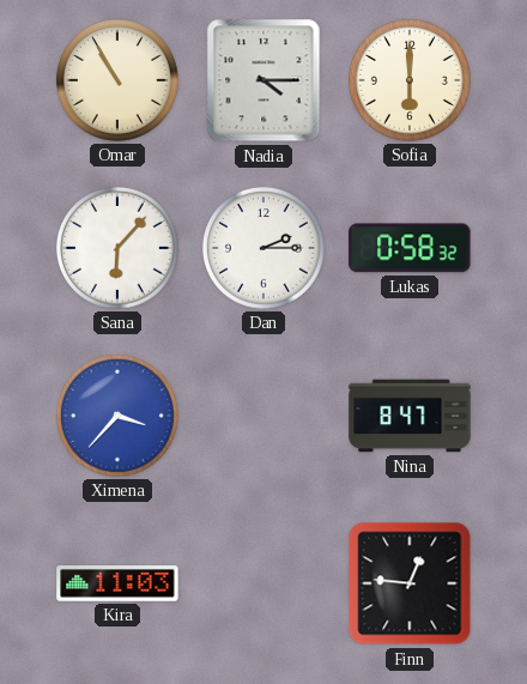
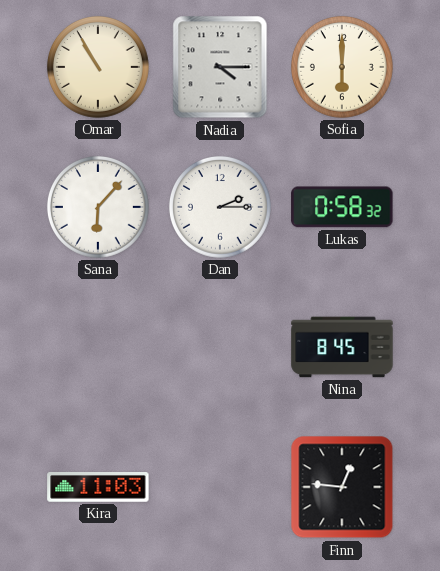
Ximena: 3:37 -> none
Nina: 8:47 -> 8:45
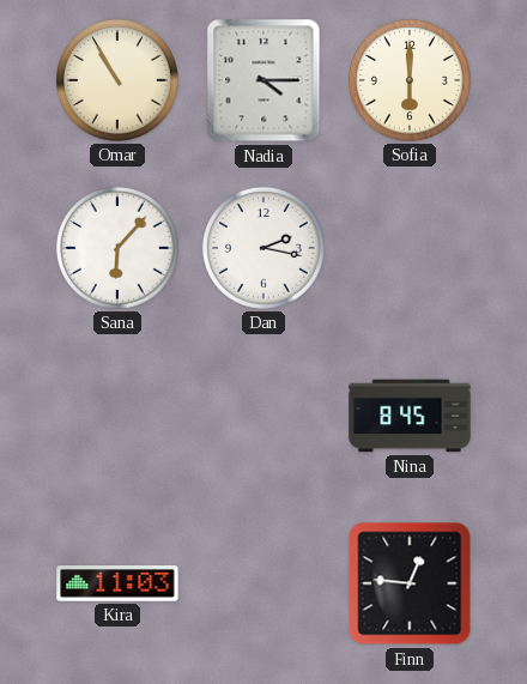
Dan: 2:15 -> 2:17
Lukas: 0:58 -> none
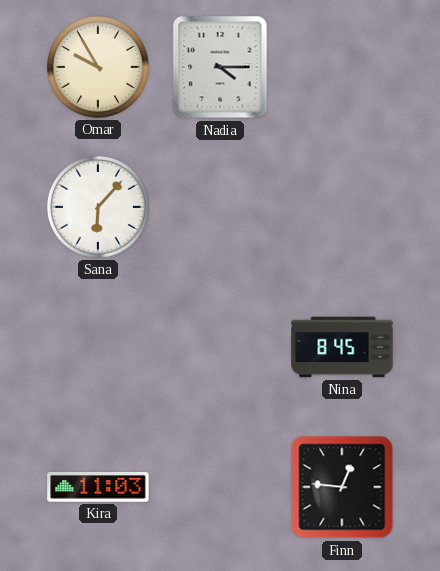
Omar: 10:55 -> 9:55
Sofia: 6:00 -> none
Dan: 2:17 -> none
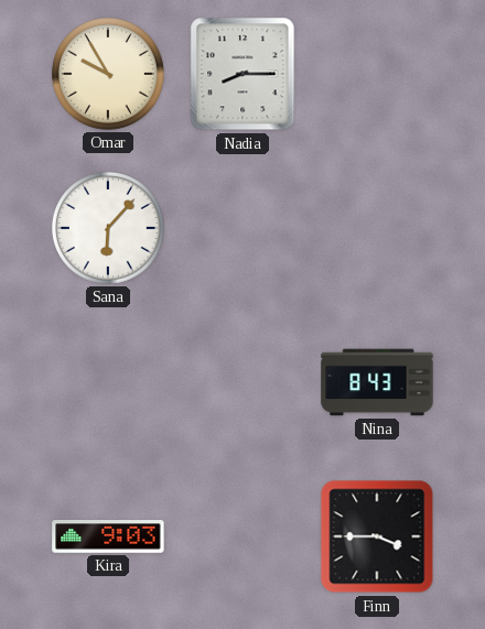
Nadia: 4:15 -> 8:15
Nina: 8:45 -> 8:43
Kira: 11:03 -> 9:03
Finn: 12:46 -> 3:45
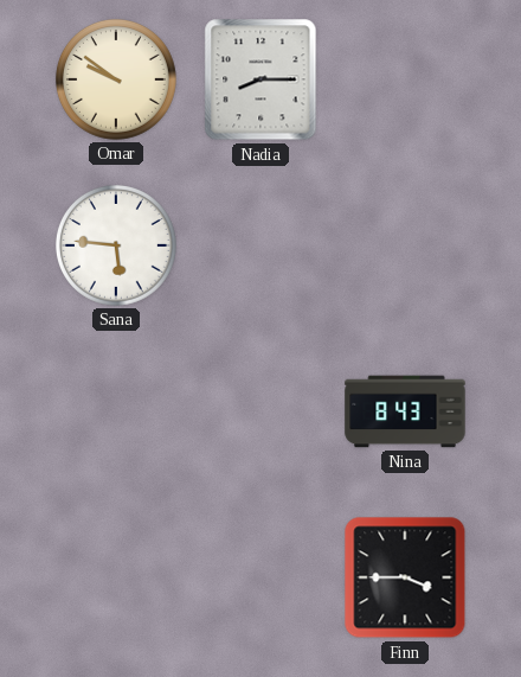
Omar: 9:55 -> 9:51
Sana: 6:07 -> 5:46
Kira: 9:03 -> none
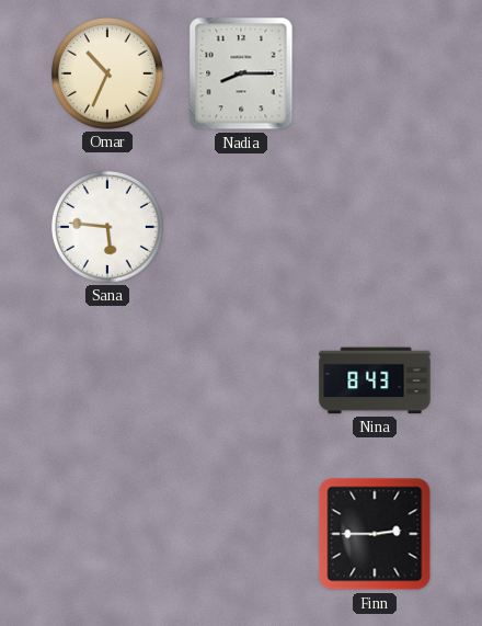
Omar: 9:51 -> 10:34
Finn: 3:45 -> 2:45
